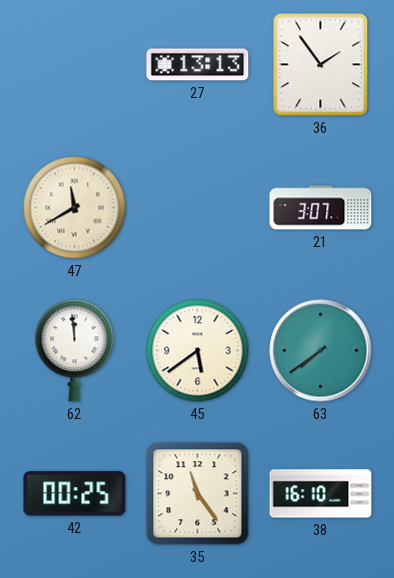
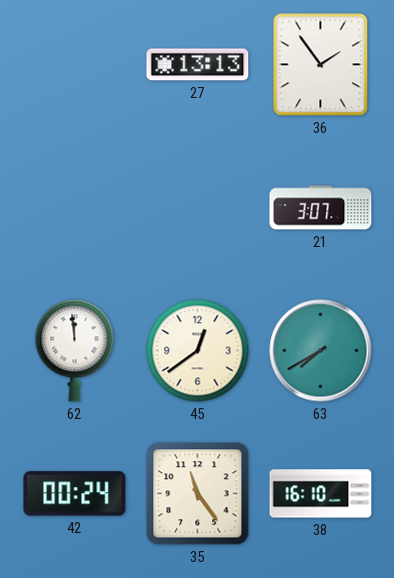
47: 11:40 -> none
45: 5:39 -> 12:39
63: 7:39 -> 7:40
42: 00:25 -> 00:24
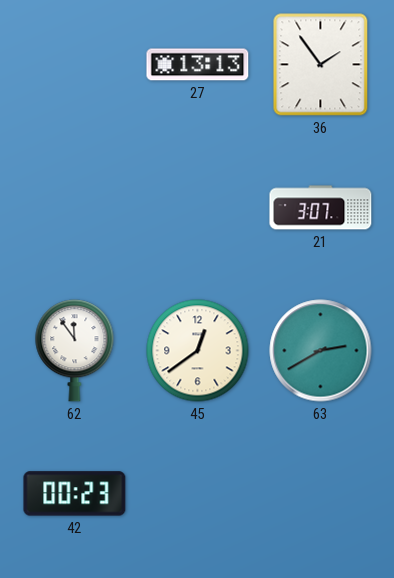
62: 11:59 -> 11:54
63: 7:40 -> 2:40
42: 00:24 -> 00:23
35: 11:24 -> none
38: 16:10 -> none
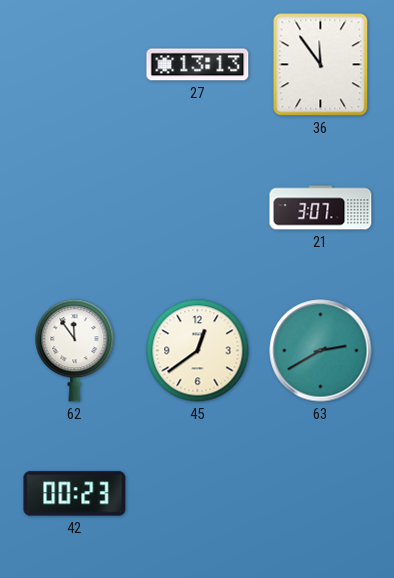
36: 1:54 -> 11:54
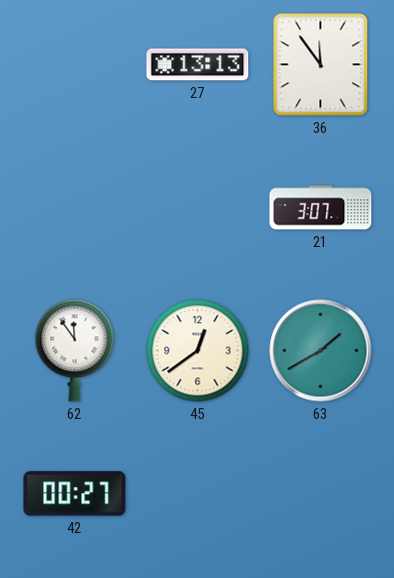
63: 2:40 -> 1:40
42: 00:23 -> 00:27
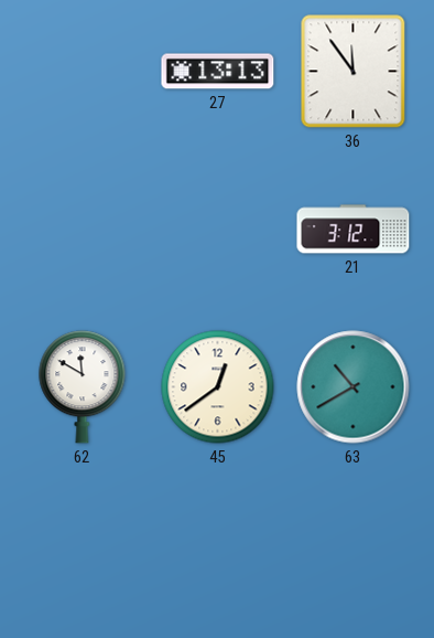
21: 3:07 -> 3:12
62: 11:54 -> 11:50
63: 1:40 -> 10:40
42: 00:27 -> none
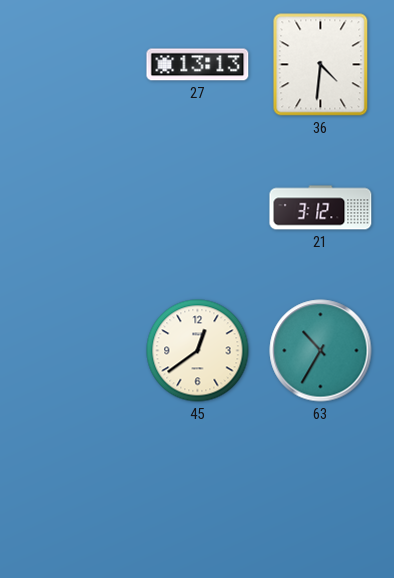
36: 11:54 -> 4:31
62: 11:50 -> none
63: 10:40 -> 10:35
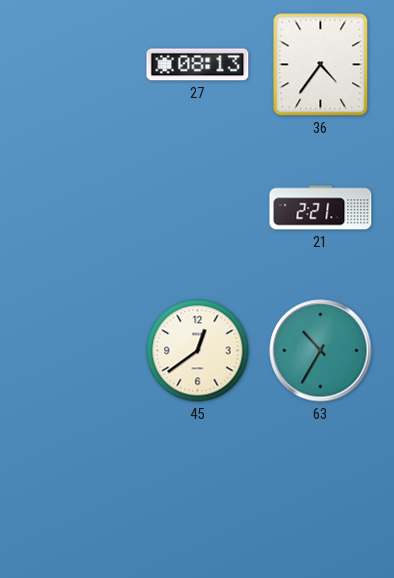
27: 13:13 -> 08:13
36: 4:31 -> 4:36
21: 3:12 -> 2:21
